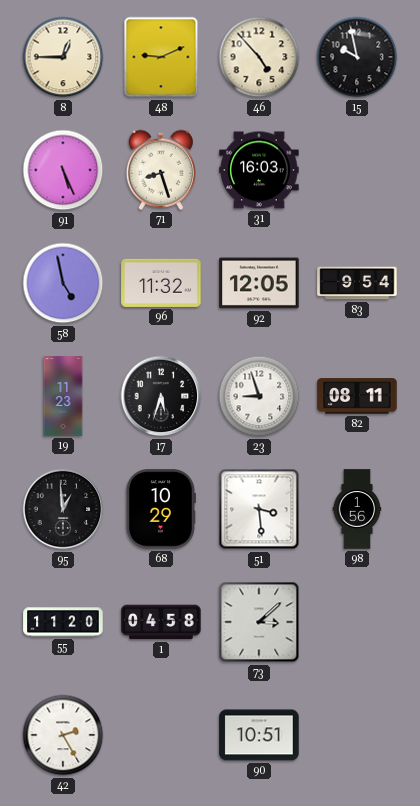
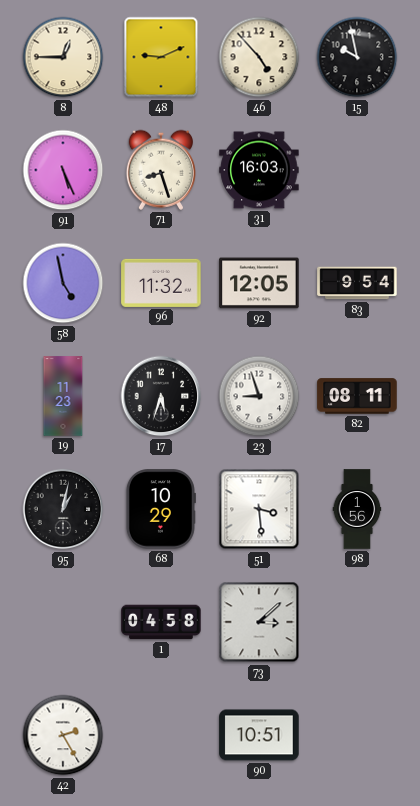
95: 12:59 -> 1:02
55: 11:20 -> none
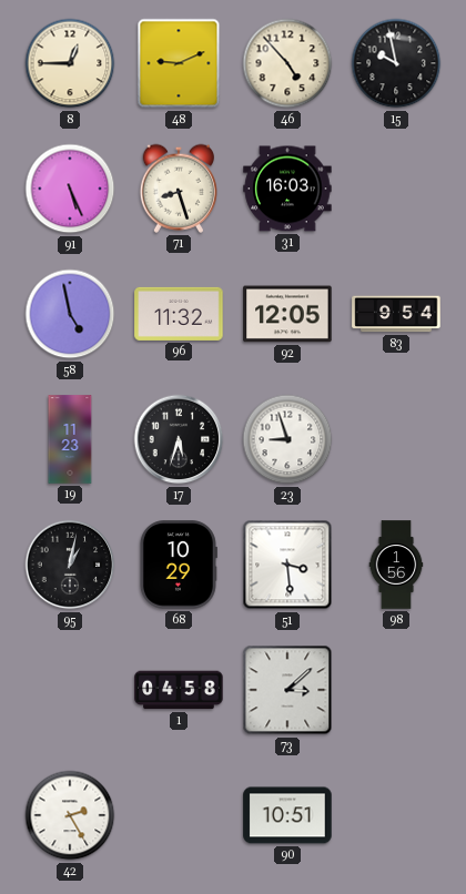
82: 08:11 -> none
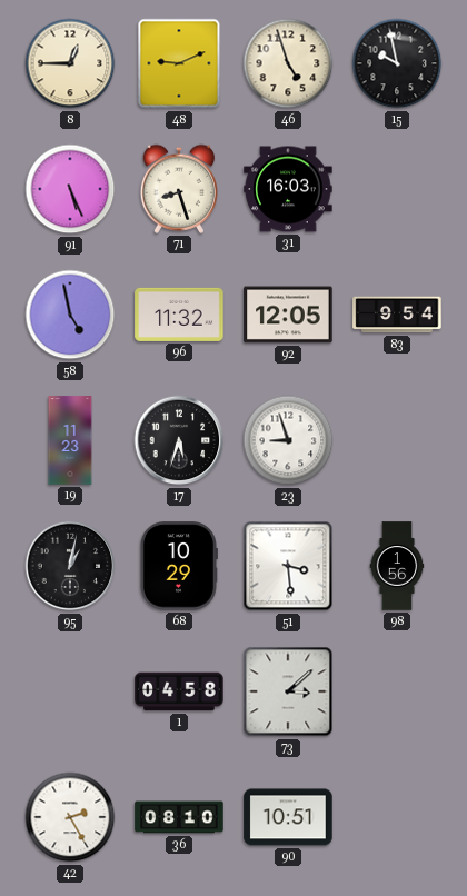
46: 4:53 -> 4:57
36: none -> 08:10
